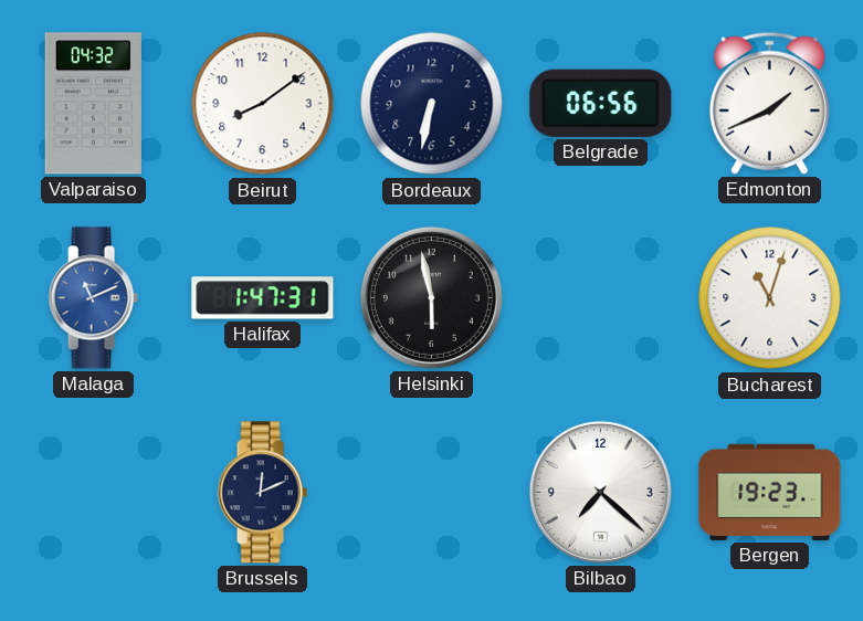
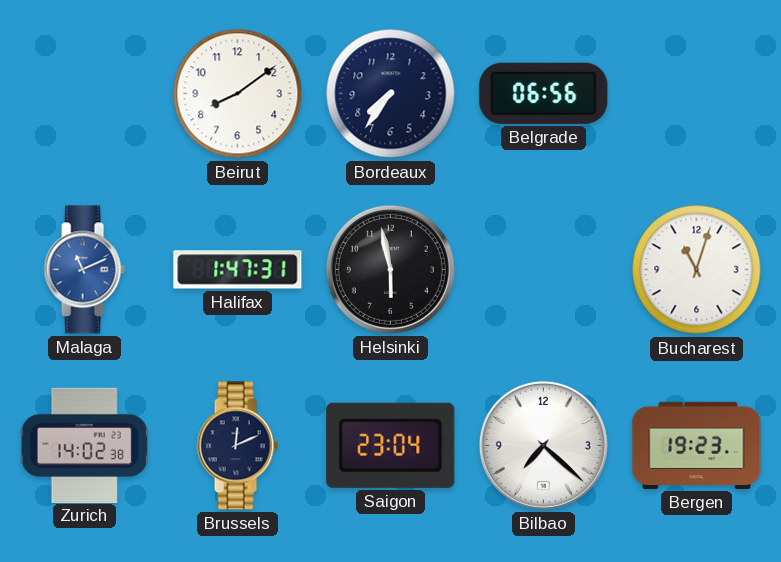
Valparaiso: 04:32 -> none
Bordeaux: 6:32 -> 7:36
Edmonton: 1:41 -> none
Zurich: none -> 14:02
Saigon: none -> 23:04
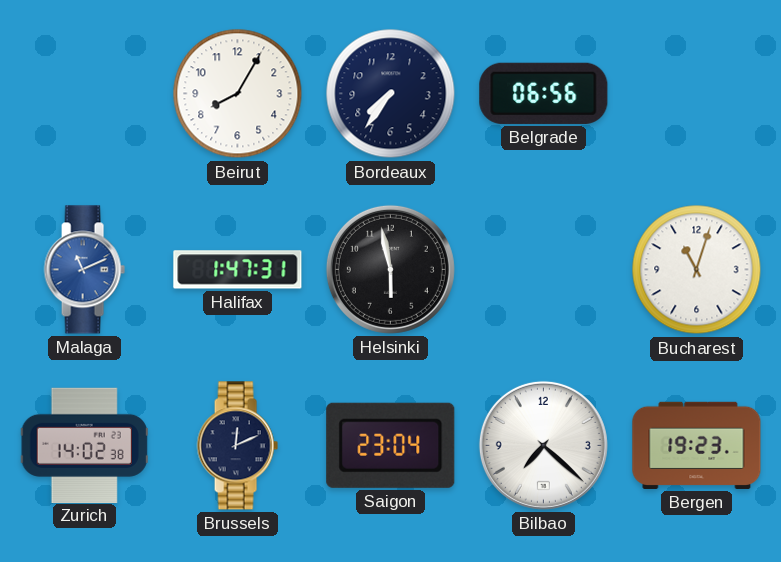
Beirut: 8:09 -> 8:05
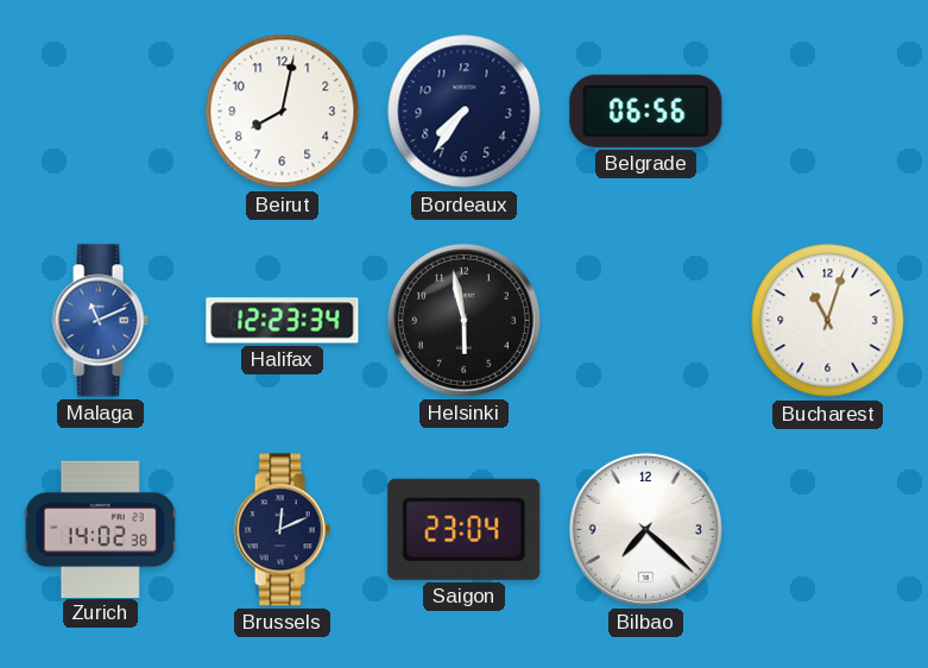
Beirut: 8:05 -> 8:02
Halifax: 1:47 -> 12:23
Bergen: 19:23 -> none
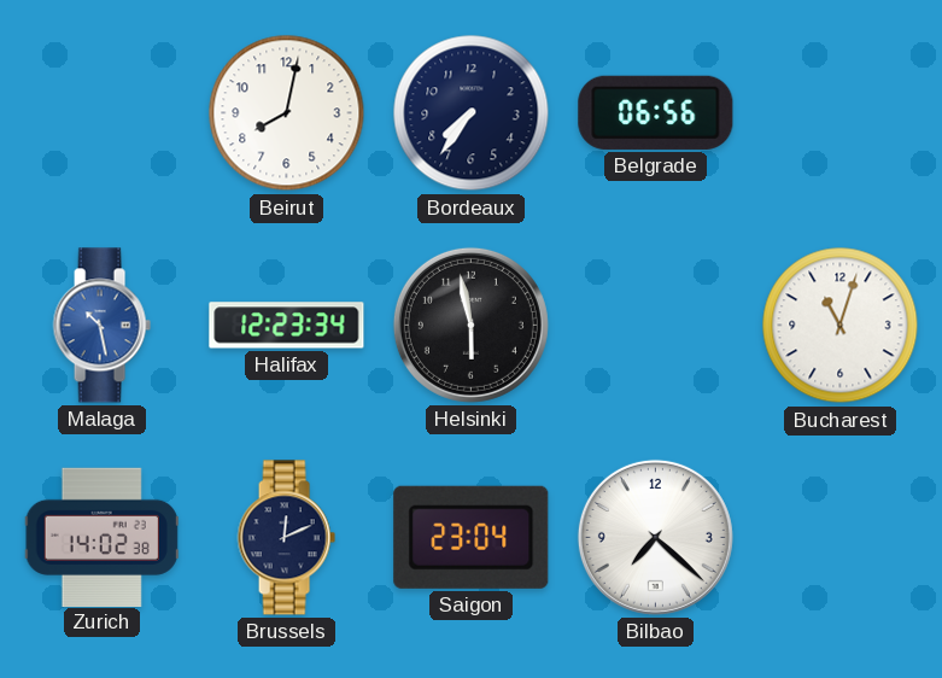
Malaga: 11:11 -> 10:28
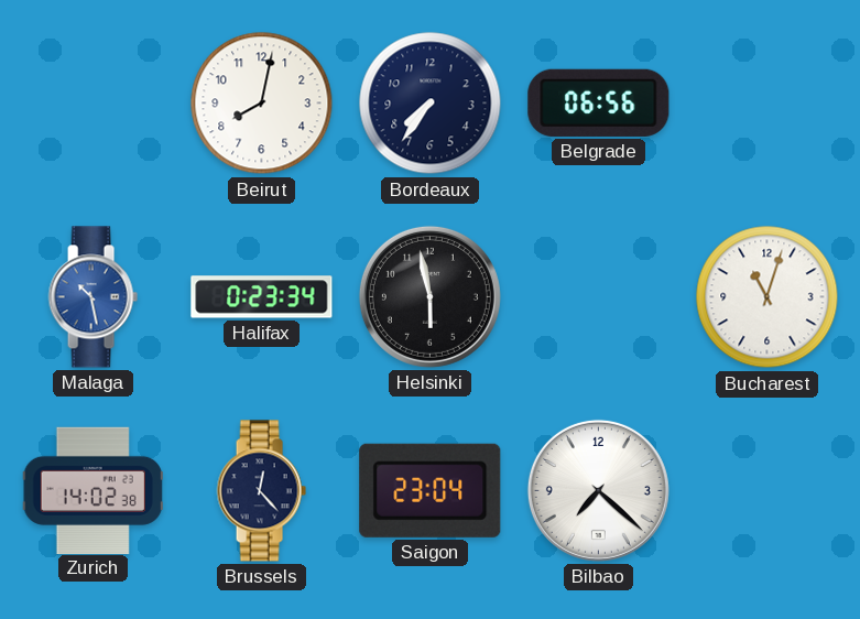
Halifax: 12:23 -> 0:23
Brussels: 12:11 -> 12:23
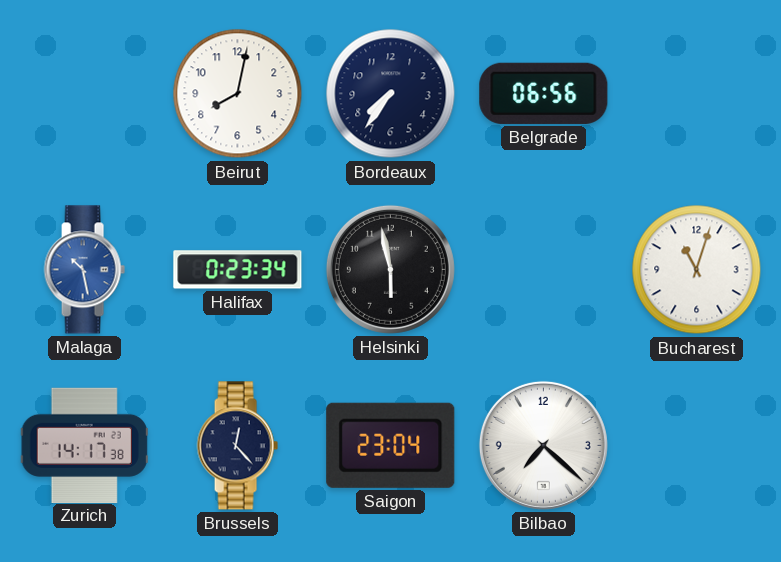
Zurich: 14:02 -> 14:17
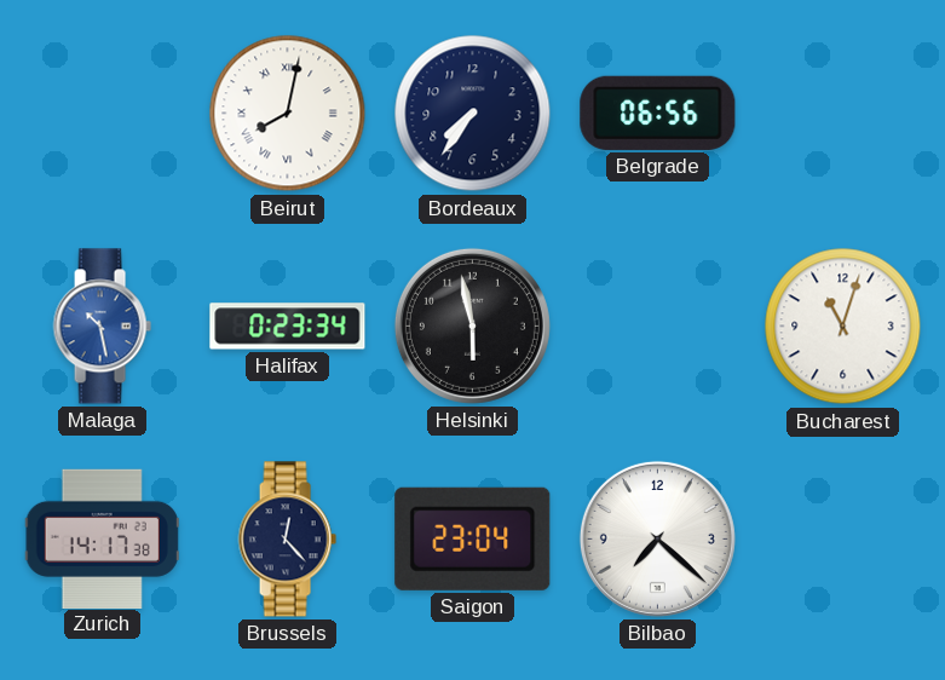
Beirut numerals: Arabic -> Roman
